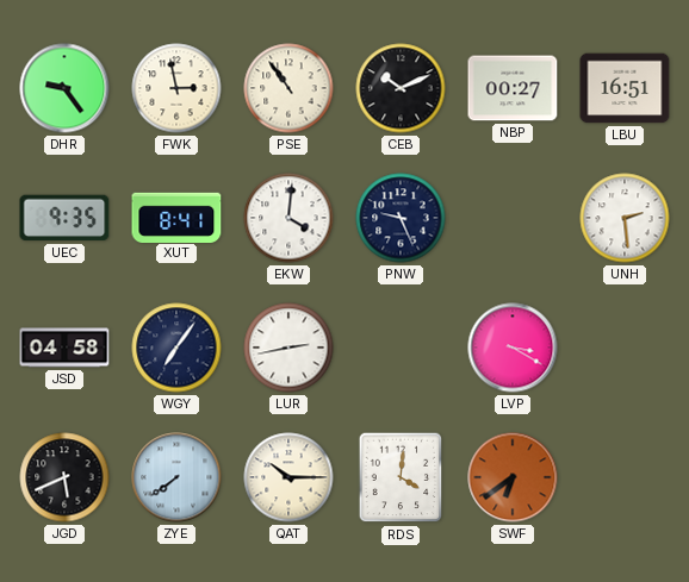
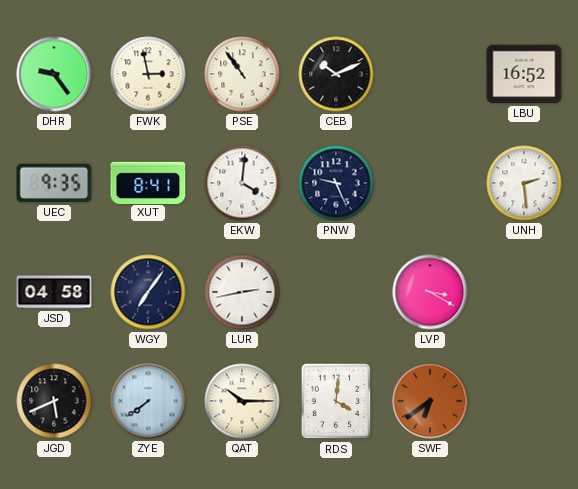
NBP: 00:27 -> none
LBU: 16:51 -> 16:52
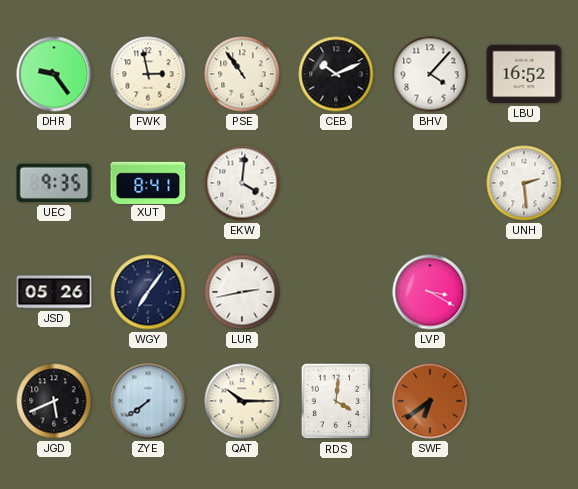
BHV: none -> 4:07
PNW: 9:26 -> none
JSD: 04:58 -> 05:26
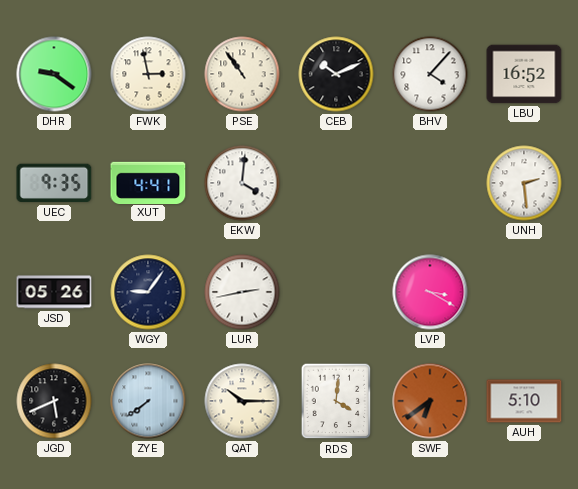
DHR: 9:24 -> 9:21
XUT: 8:41 -> 4:41
WGY: 7:06 -> 9:06
AUH: none -> 5:10
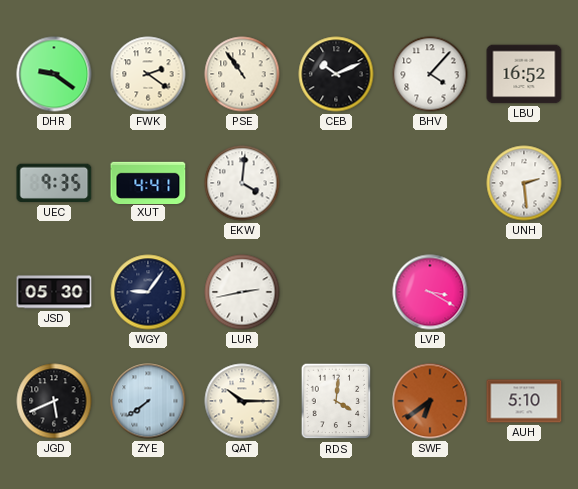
FWK: 2:58 -> 2:21
JSD: 05:26 -> 05:30
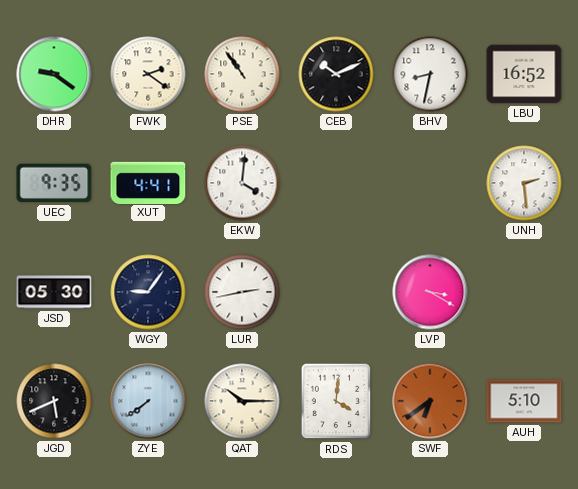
BHV: 4:07 -> 8:32
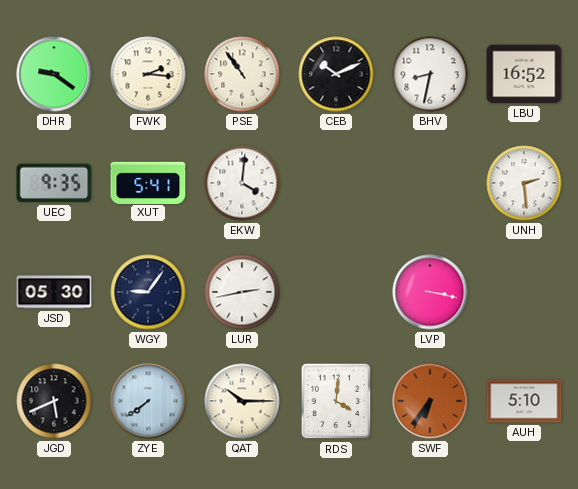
FWK: 2:21 -> 2:16
XUT: 4:41 -> 5:41
LVP: 3:20 -> 3:17
SWF: 6:39 -> 6:36
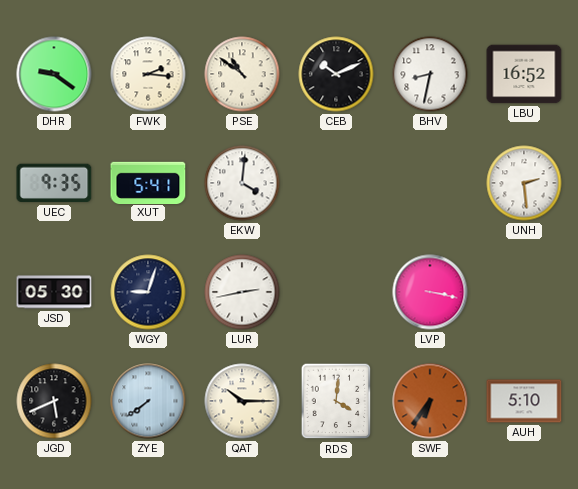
PSE: 10:54 -> 10:51
WGY: 9:06 -> 9:03
